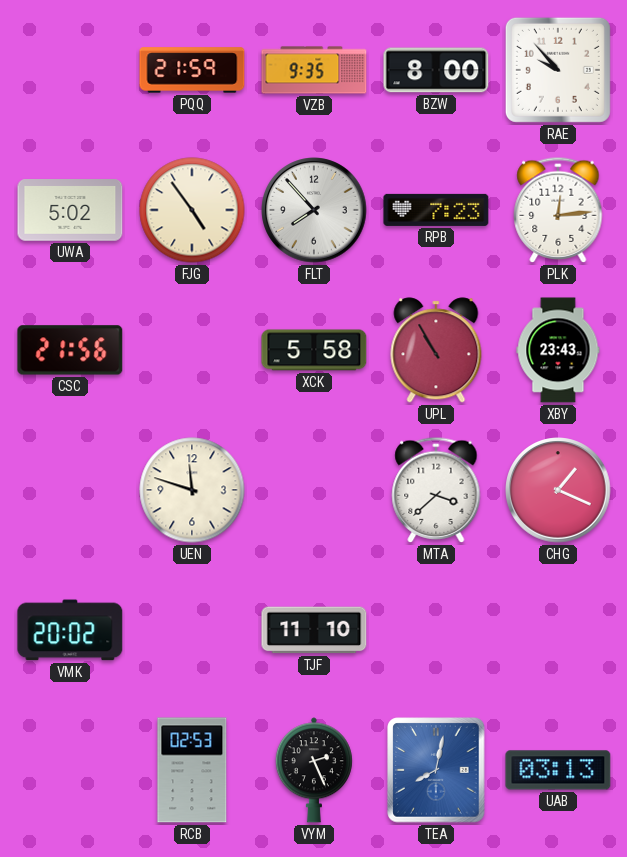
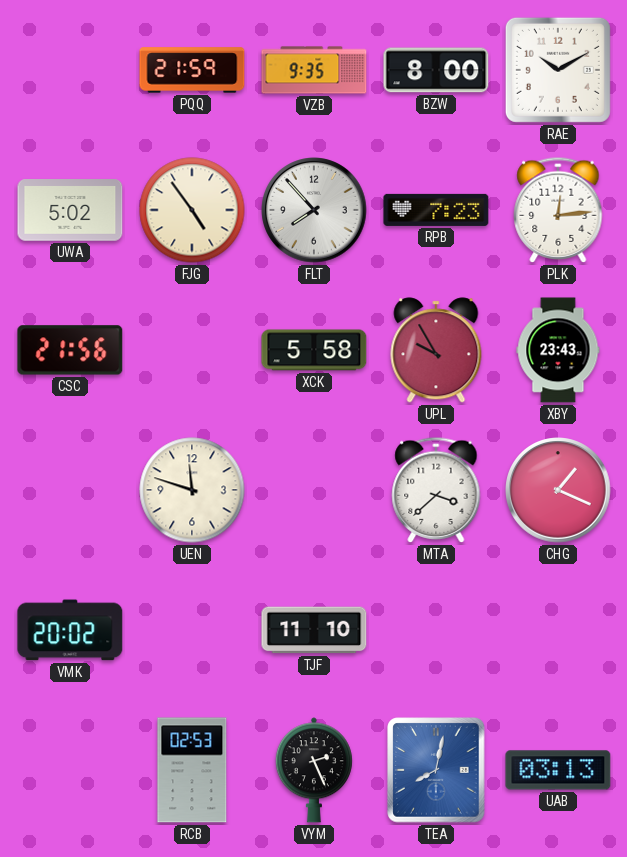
RAE: 9:53 -> 10:10
UPL: 10:55 -> 9:55
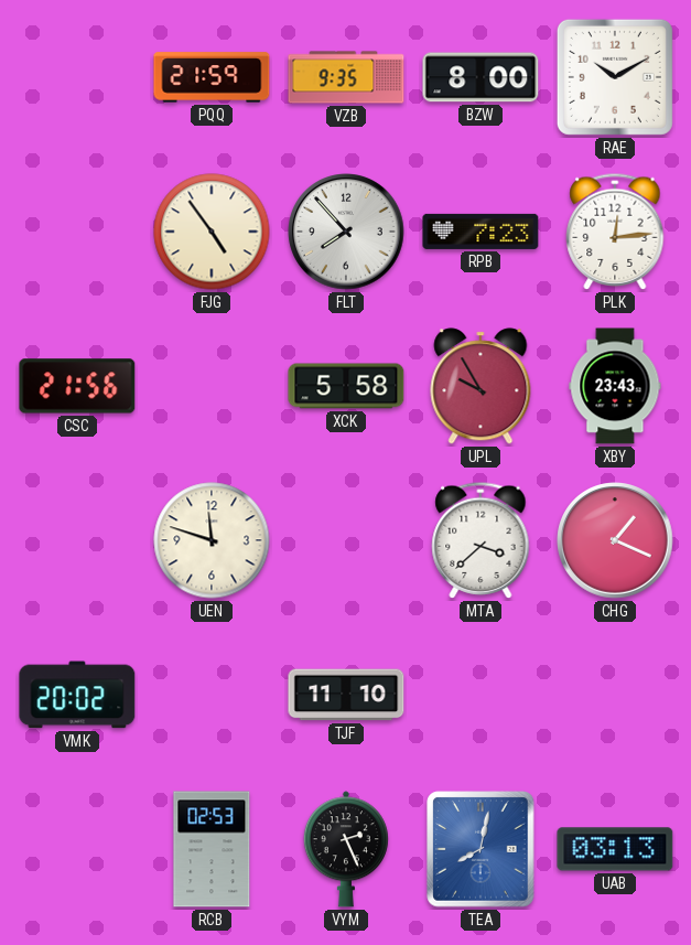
UWA: 5:02 -> none
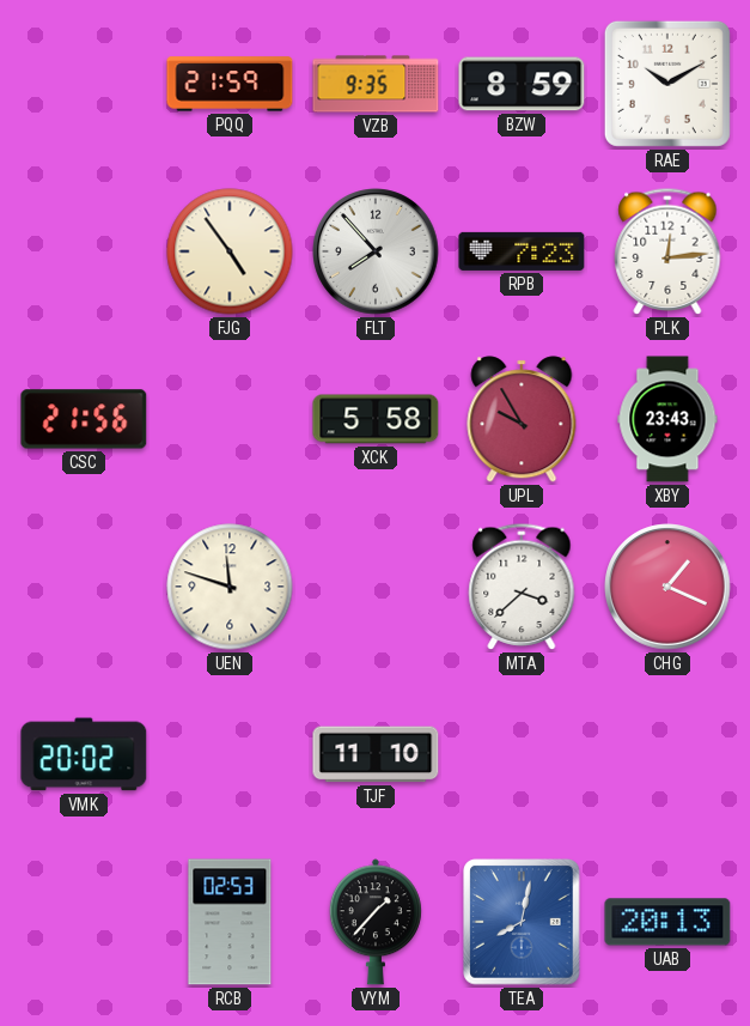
BZW: 8:00 -> 8:59
VYM: 2:26 -> 1:37
UAB: 03:13 -> 20:13
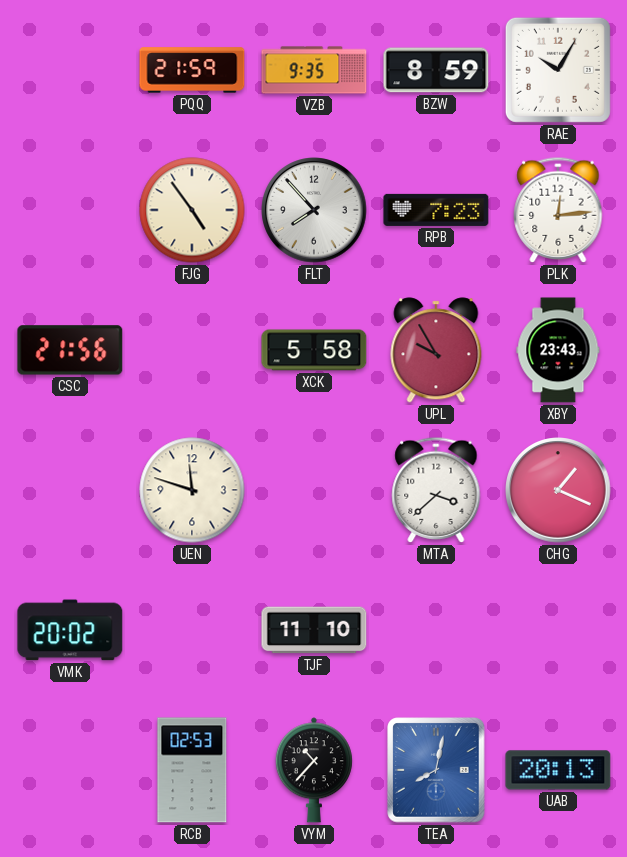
RAE: 10:10 -> 10:05
VYM: 1:37 -> 10:37
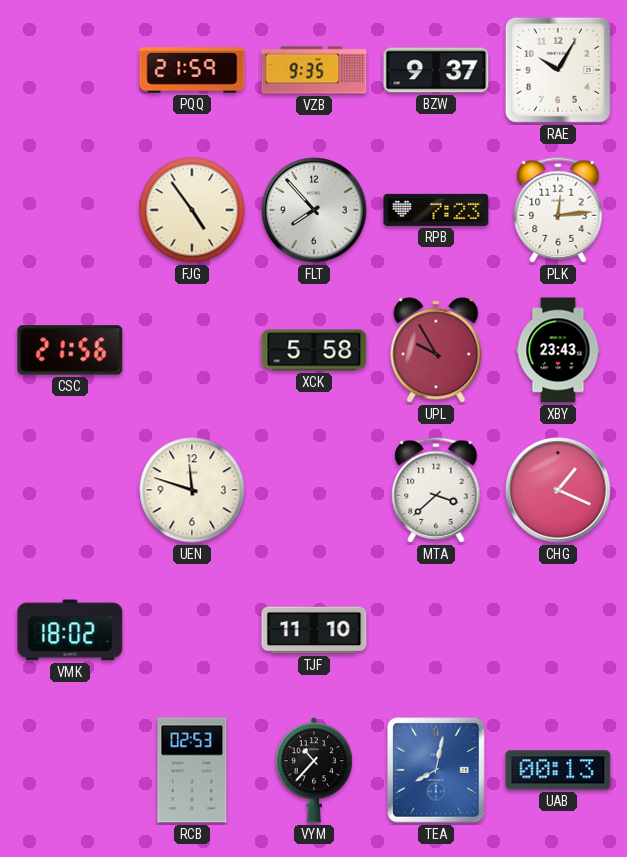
BZW: 8:59 -> 9:37
VMK: 20:02 -> 18:02
UAB: 20:13 -> 00:13
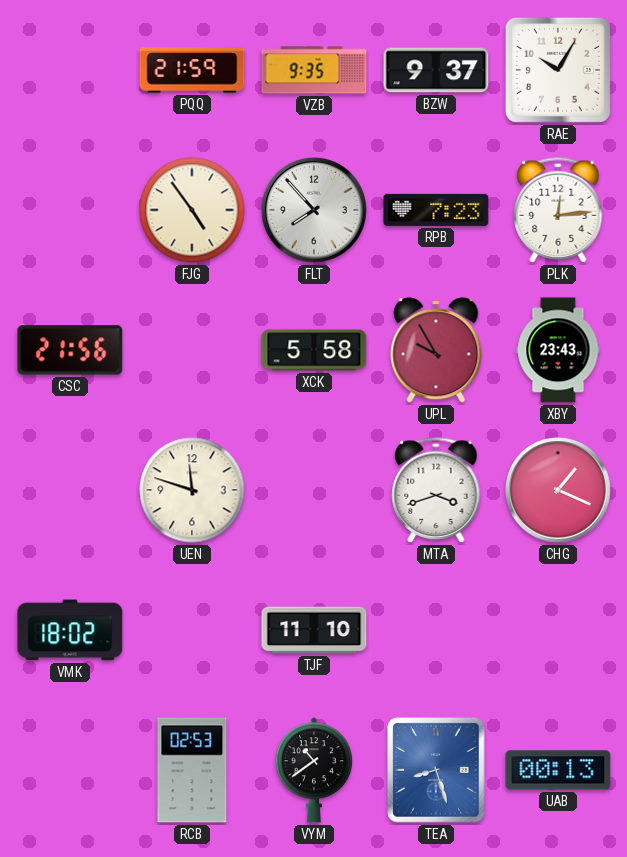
MTA: 3:38 -> 3:42
VYM: 10:37 -> 10:39
TEA: 8:02 -> 8:27
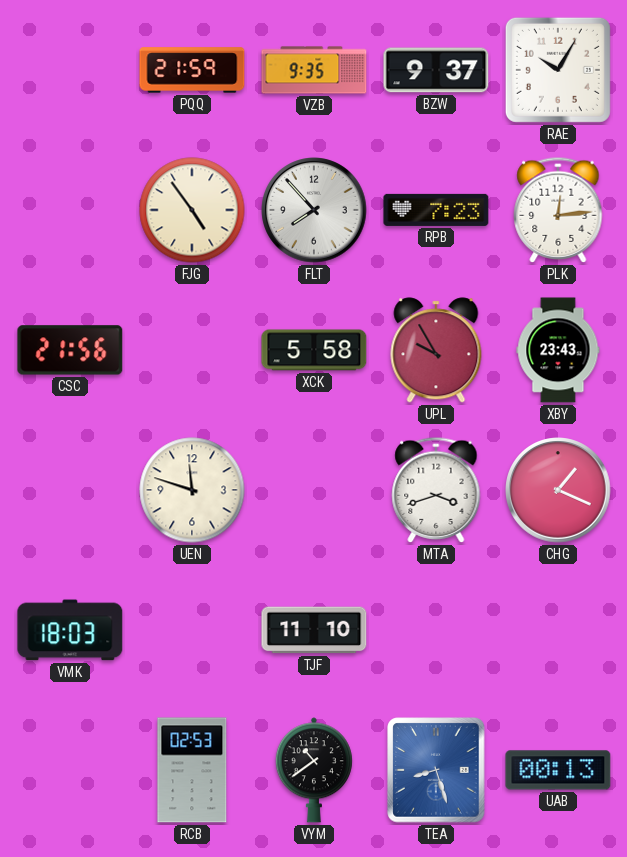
VMK: 18:02 -> 18:03
